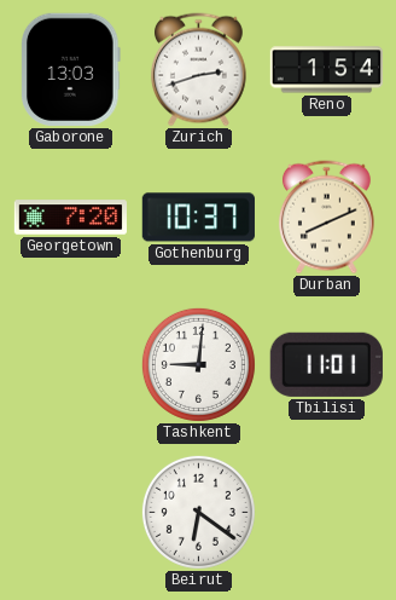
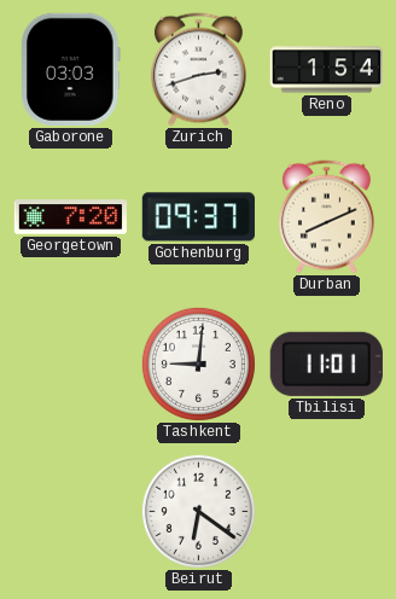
Gaborone: 13:03 -> 03:03
Gothenburg: 10:37 -> 09:37
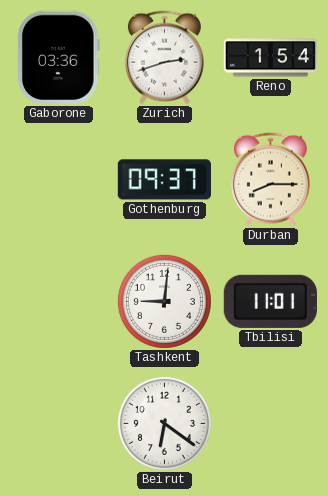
Gaborone: 03:03 -> 03:36
Georgetown: 7:20 -> none
Durban: 8:11 -> 8:15
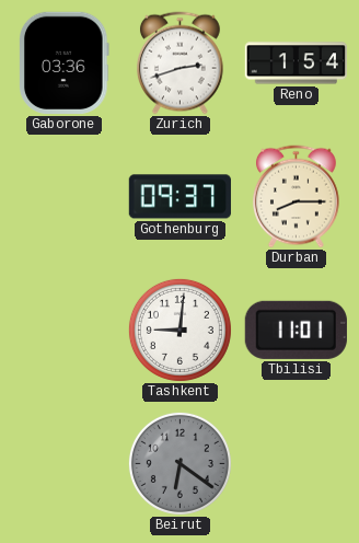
Beirut dial: white -> grey
